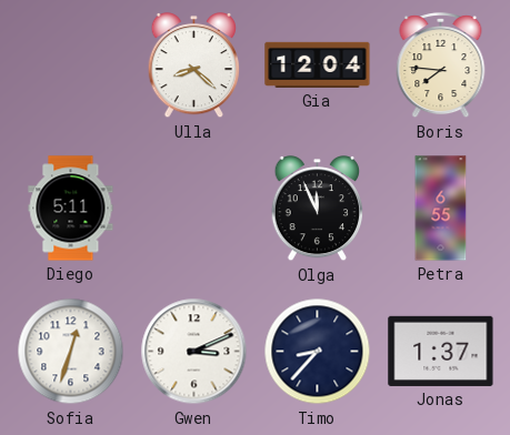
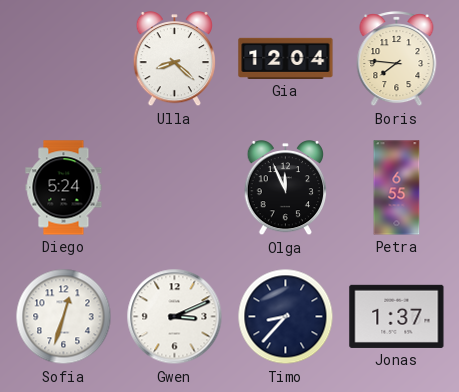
Diego: 5:11 -> 5:24
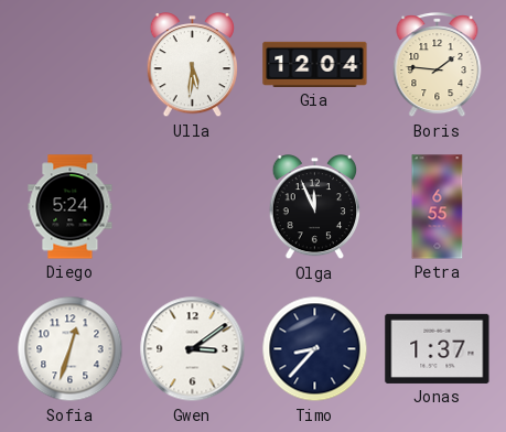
Ulla: 8:22 -> 5:31
Boris: 7:46 -> 1:46
Gwen: 3:11 -> 3:09
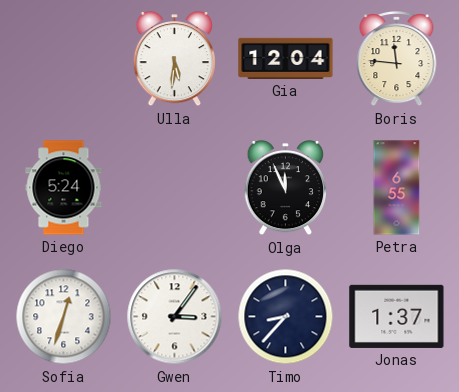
Boris: 1:46 -> 11:46
Gwen: 3:09 -> 3:06
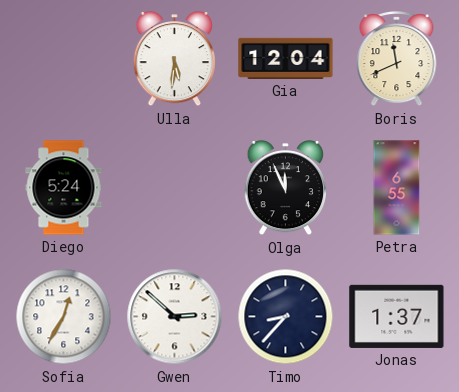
Boris: 11:46 -> 11:41
Sofia: 12:33 -> 12:35
Gwen: 3:06 -> 2:52
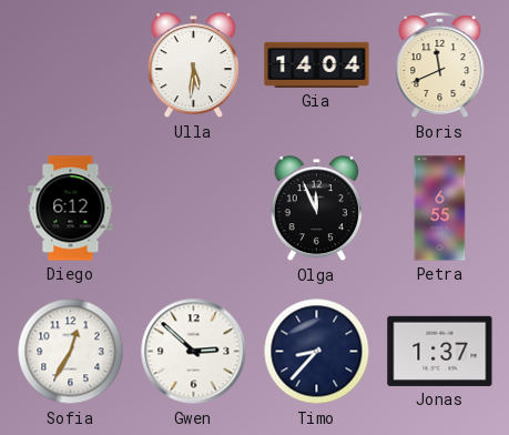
Gia: 12:04 -> 14:04
Diego: 5:24 -> 6:12
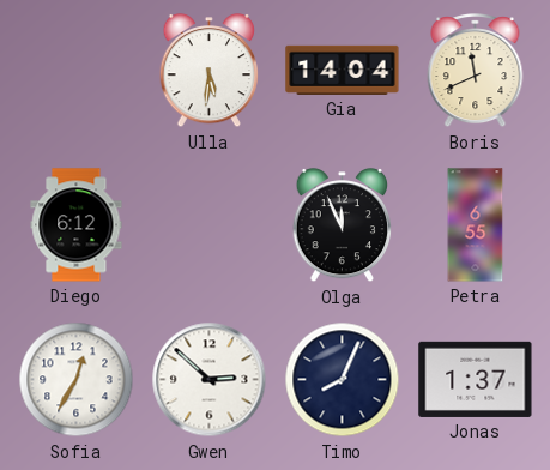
Timo: 8:37 -> 8:04
